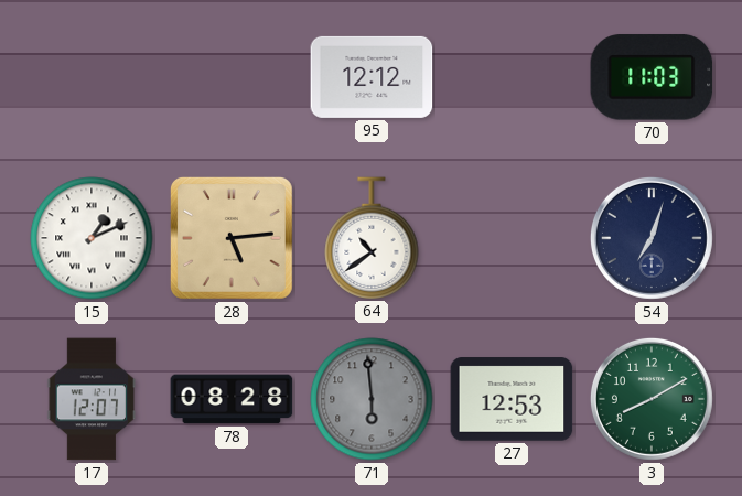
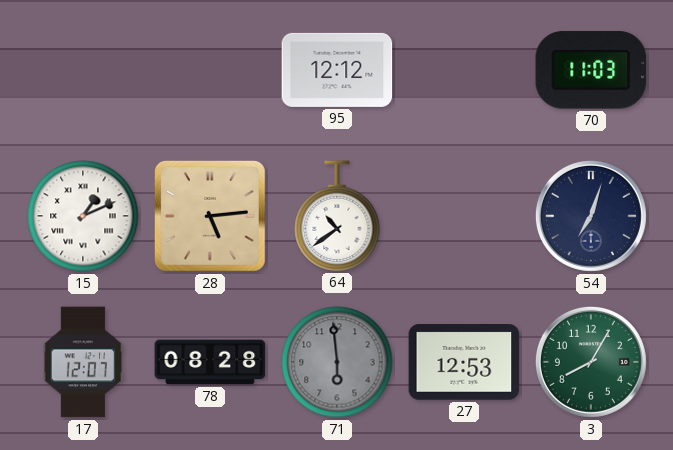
3: 8:10 -> 8:05
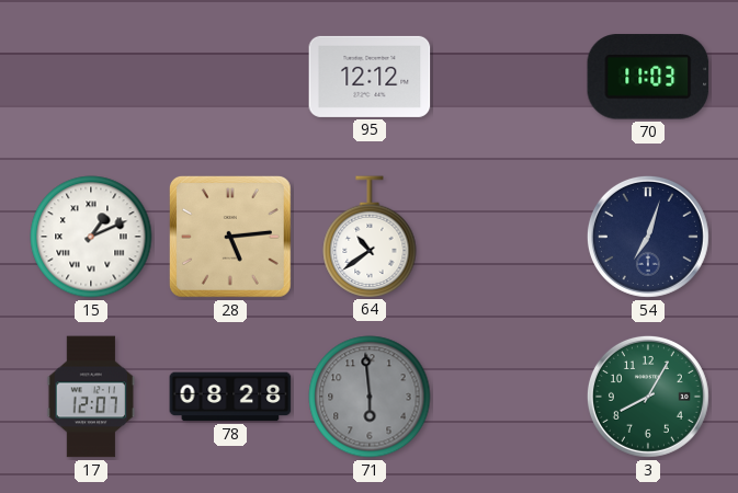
27: 12:53 -> none
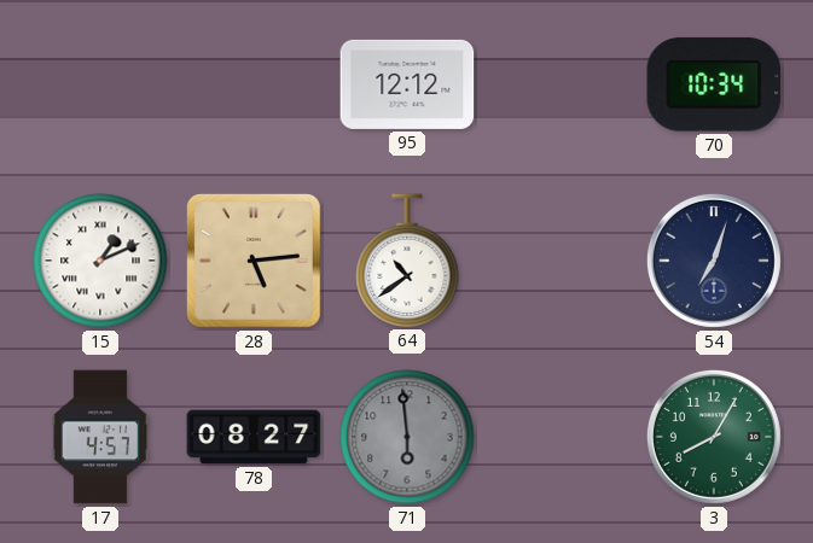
70: 11:03 -> 10:34
17: 12:07 -> 4:57
78: 08:28 -> 08:27
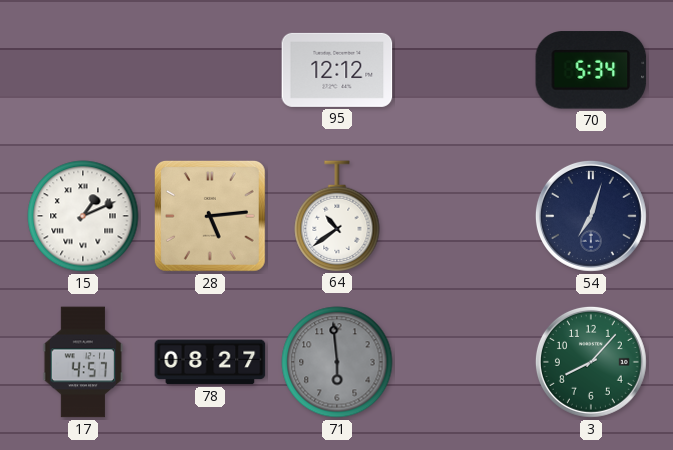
70: 10:34 -> 5:34
3: 8:05 -> 8:07
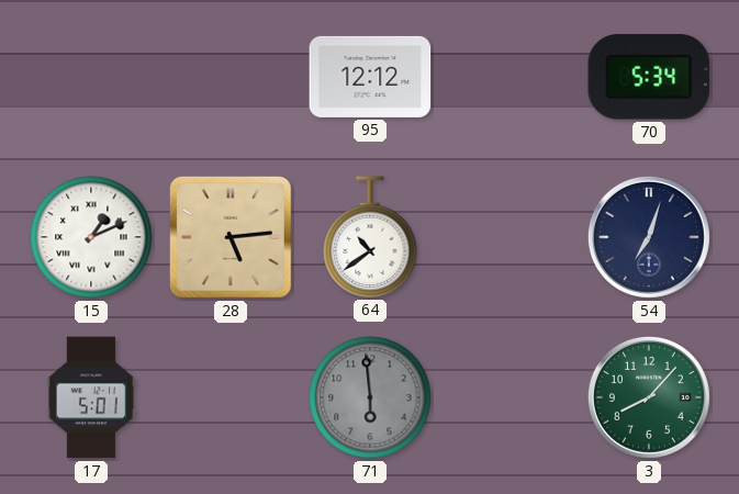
17: 4:57 -> 5:01
78: 08:27 -> none
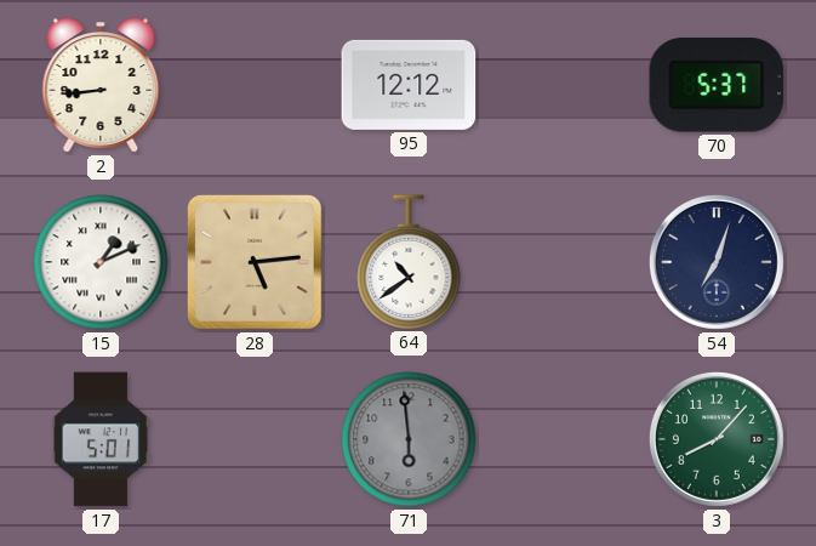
2: none -> 8:44
70: 5:34 -> 5:37
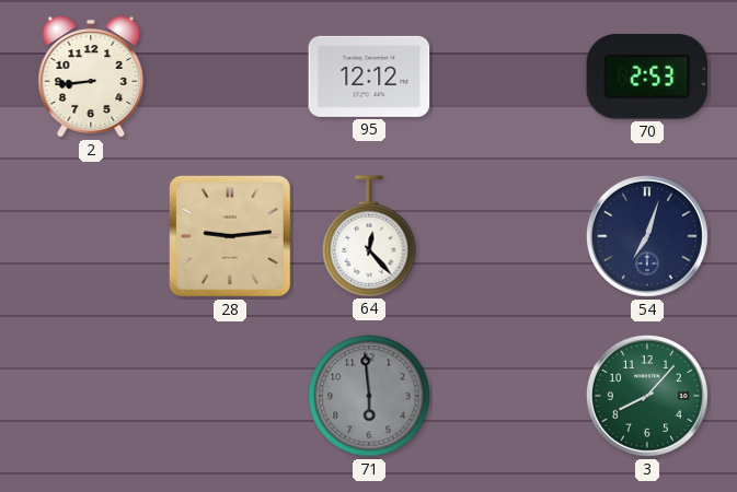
70: 5:37 -> 2:53
15: 1:11 -> none
28: 5:14 -> 9:14
64: 10:39 -> 12:23
17: 5:01 -> none
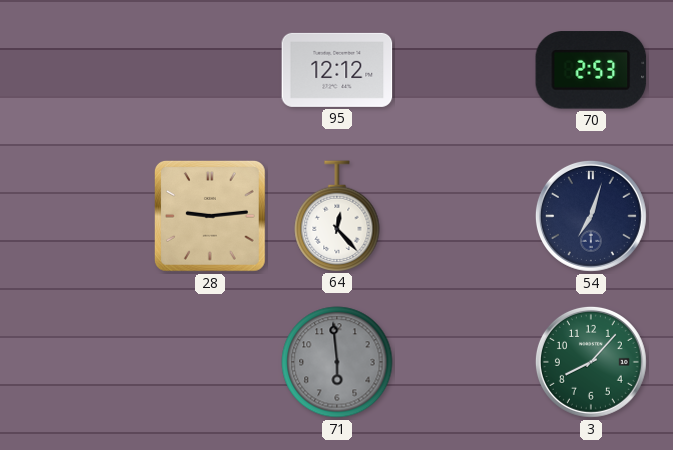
2: 8:44 -> none
